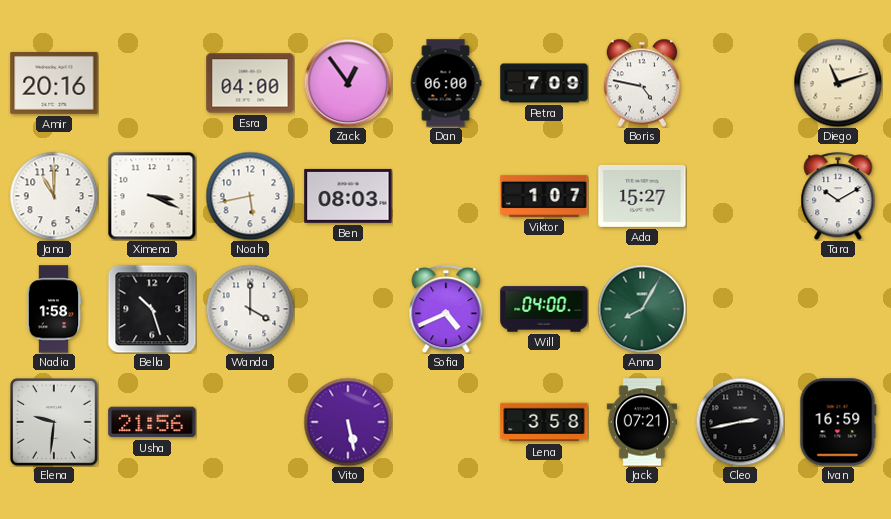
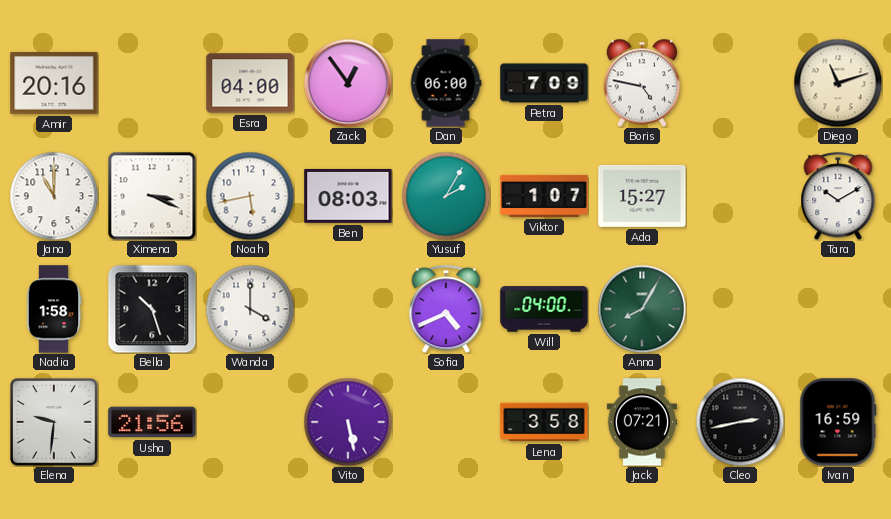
Yusuf: none -> 2:05
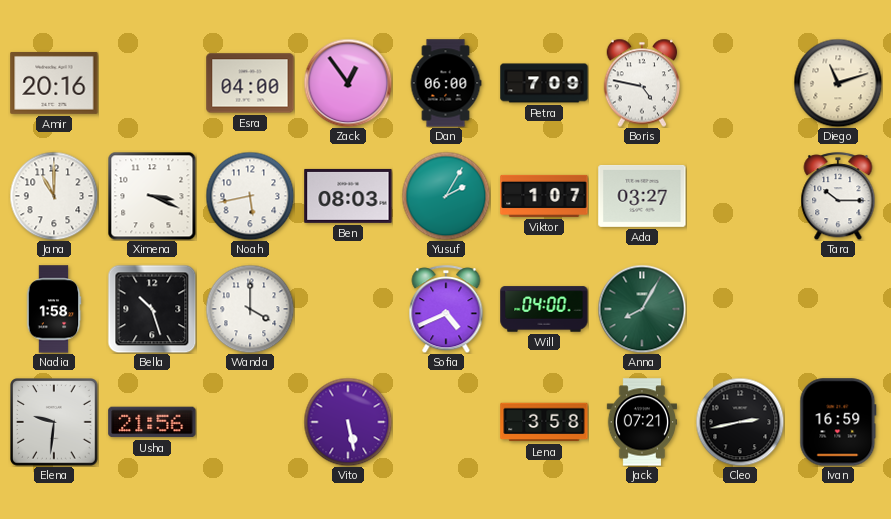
Ada: 15:27 -> 03:27
Tara: 10:10 -> 10:15
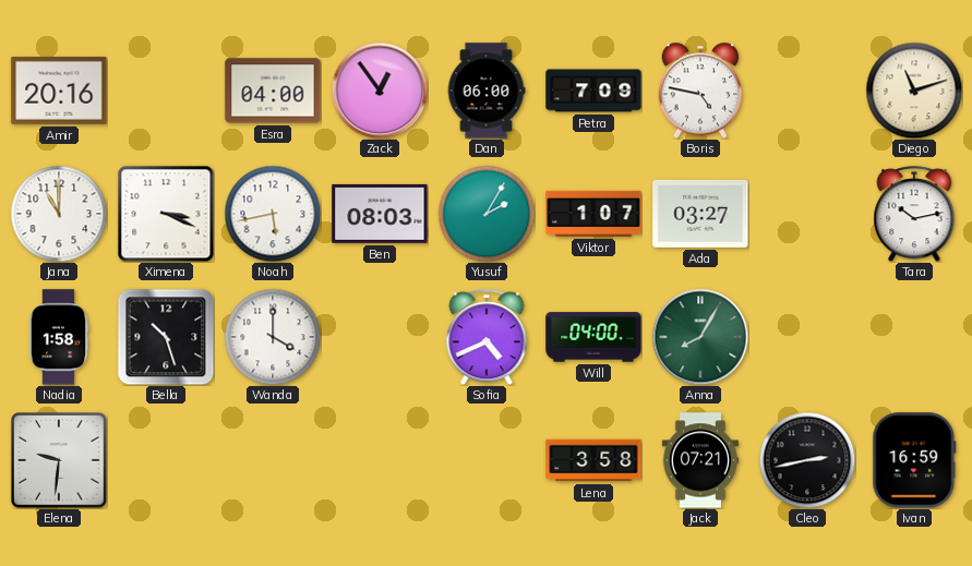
Tara: 10:15 -> 10:13
Usha: 21:56 -> none
Vito: 5:28 -> none
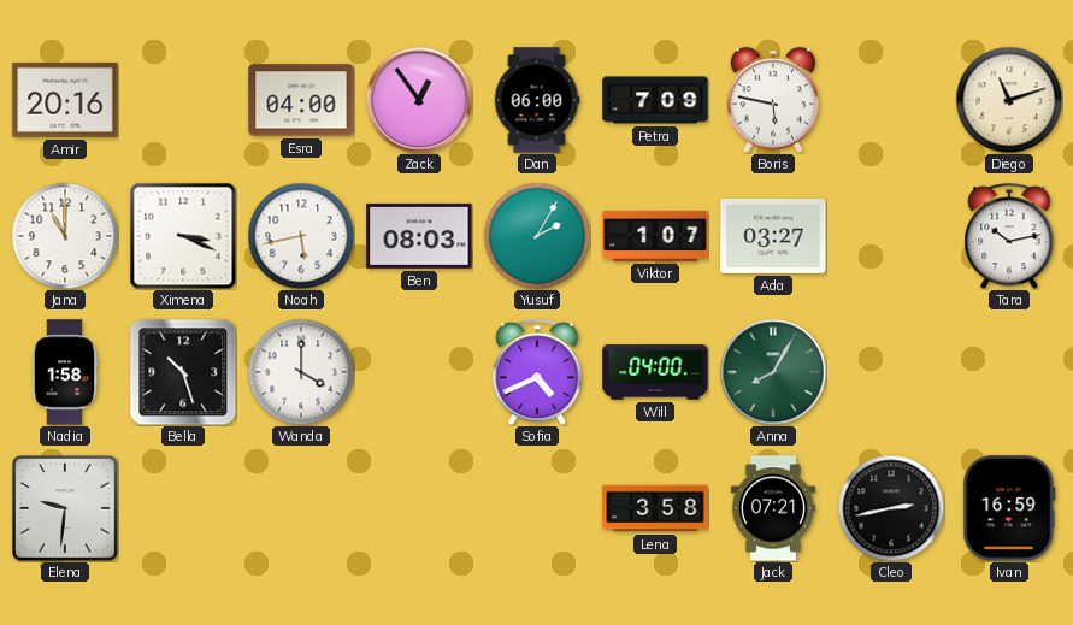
Boris: 4:47 -> 5:47
